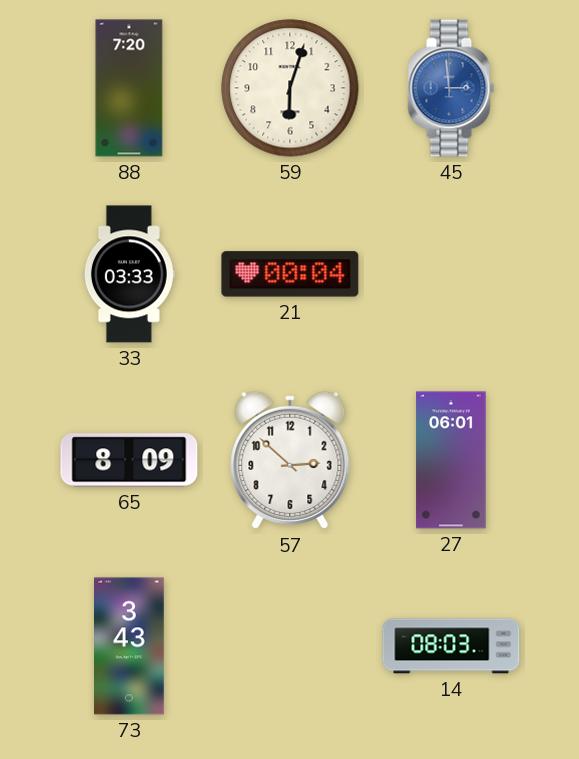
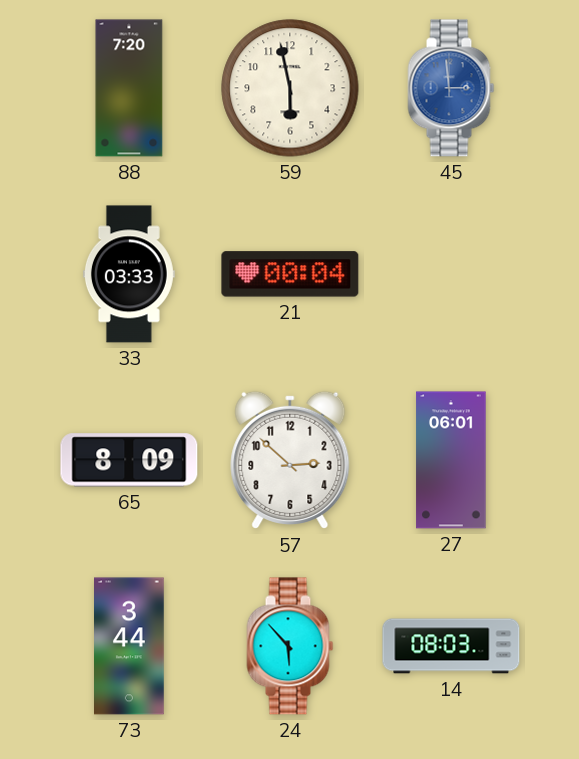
59: 6:03 -> 5:58
73: 3:43 -> 3:44
24: none -> 5:53
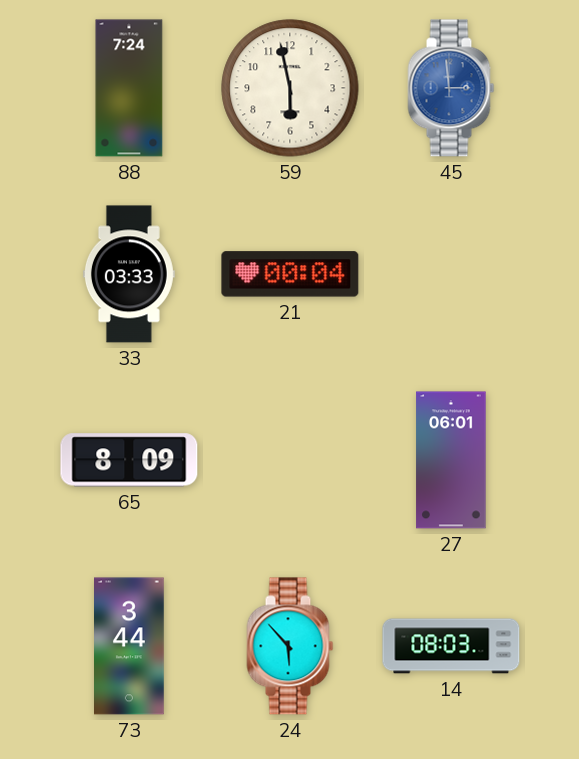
88: 7:20 -> 7:24
57: 2:52 -> none
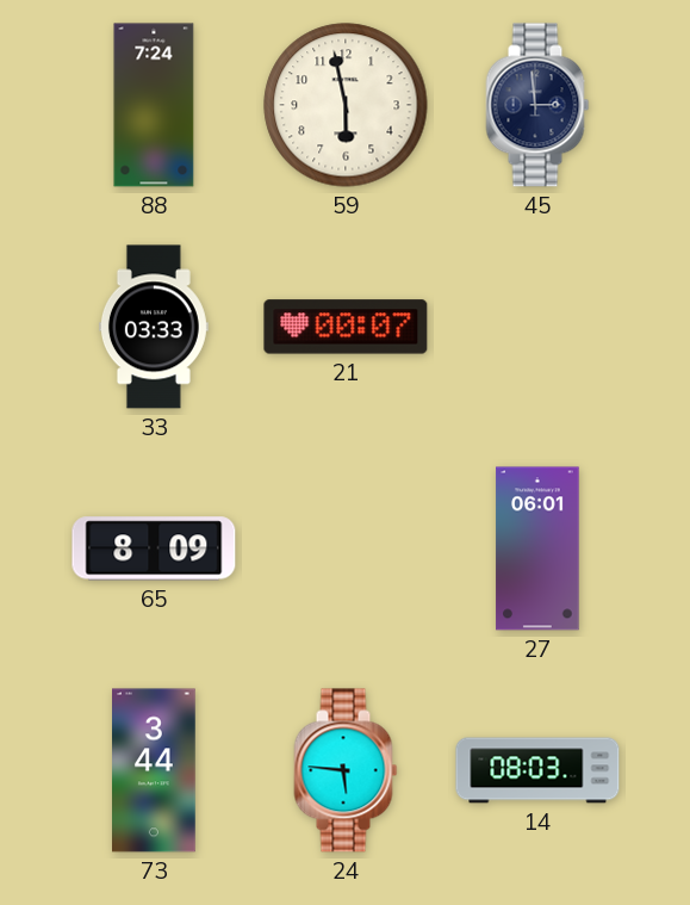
45 dial: blue -> navy
21: 00:04 -> 00:07
24: 5:53 -> 5:46
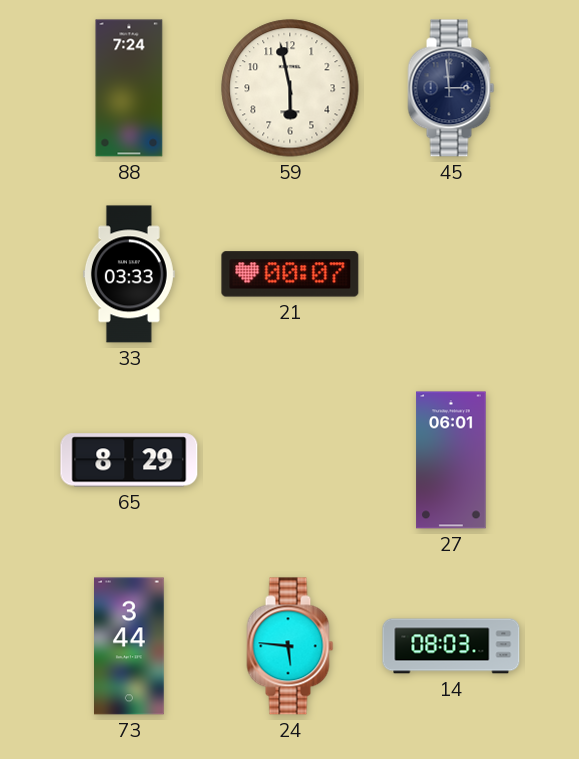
65: 8:09 -> 8:29
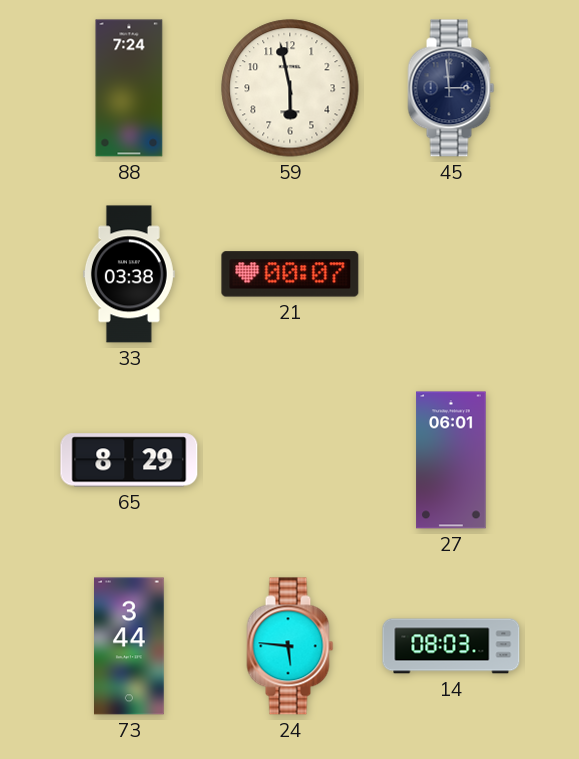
33: 03:33 -> 03:38
